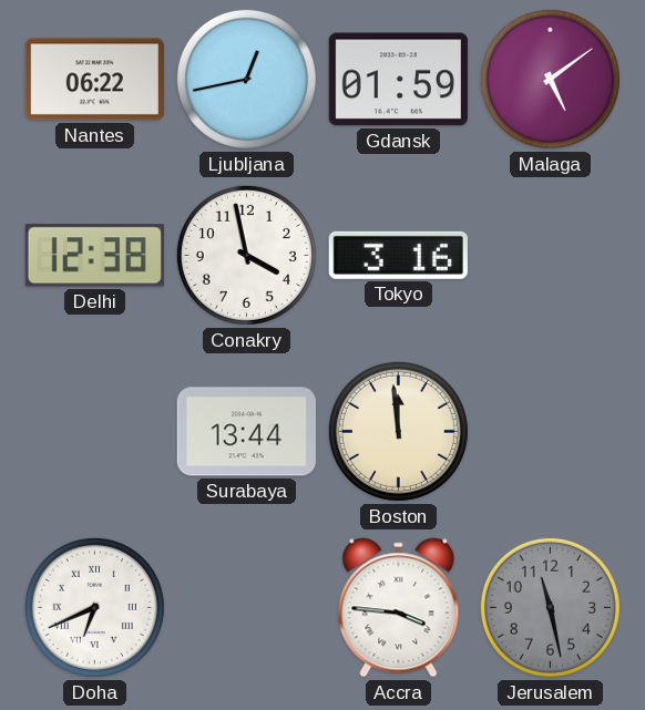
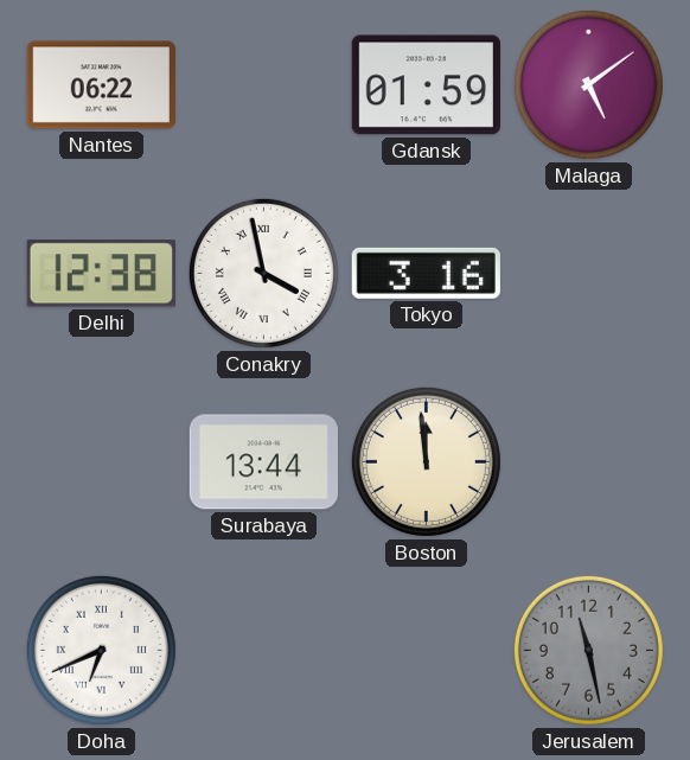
Ljubljana: 12:43 -> none
Conakry numerals: Arabic -> Roman
Accra: 3:46 -> none
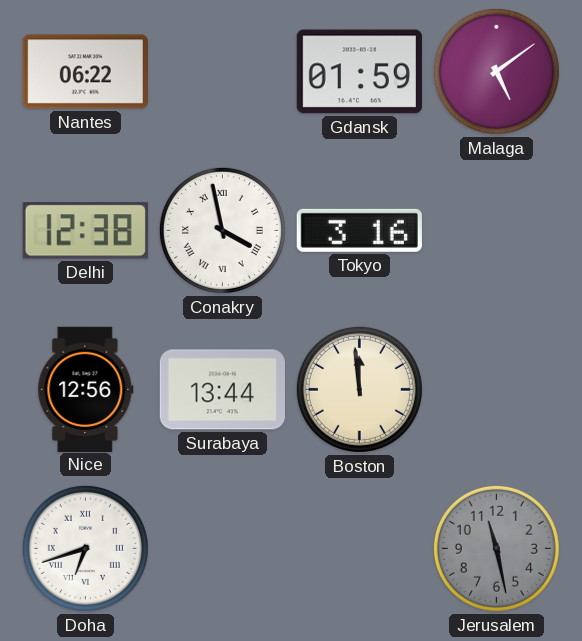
Nice: none -> 12:56
Doha: 6:41 -> 6:42
